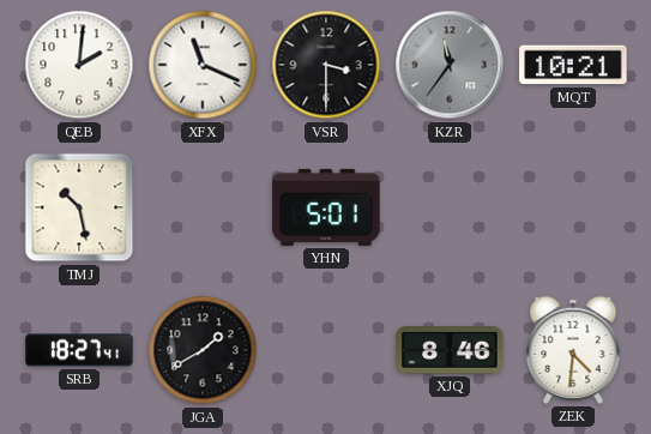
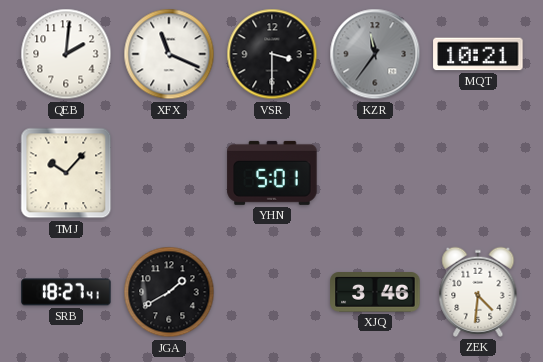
TMJ: 10:28 -> 10:07
XJQ: 8:46 -> 3:46
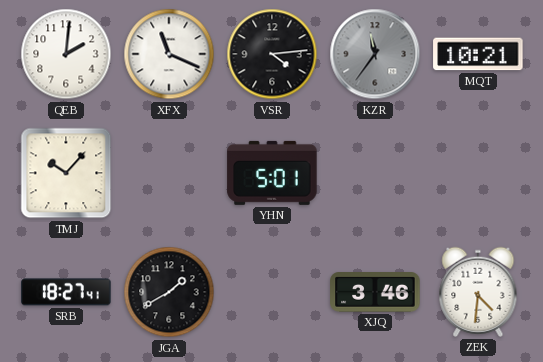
VSR: 3:30 -> 4:14
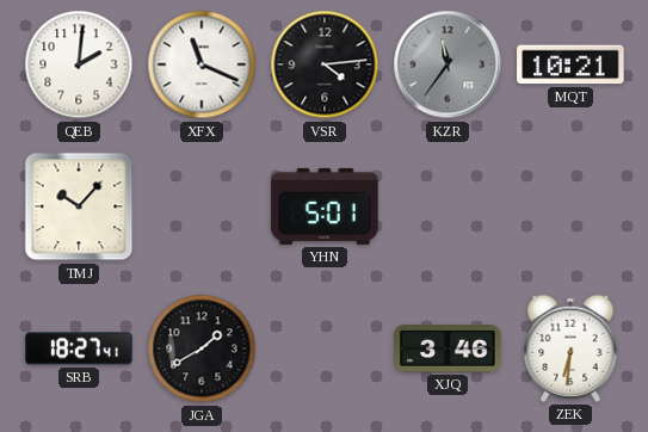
ZEK: 4:31 -> 6:31
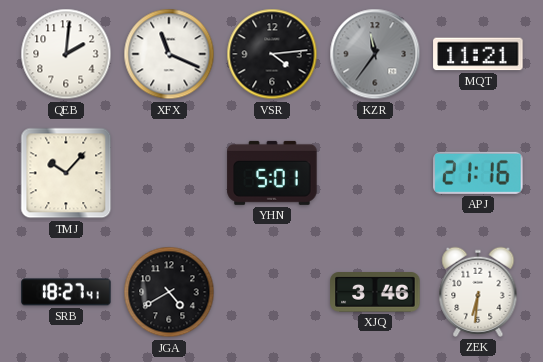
MQT: 10:21 -> 11:21
APJ: none -> 21:16
JGA: 1:40 -> 4:40
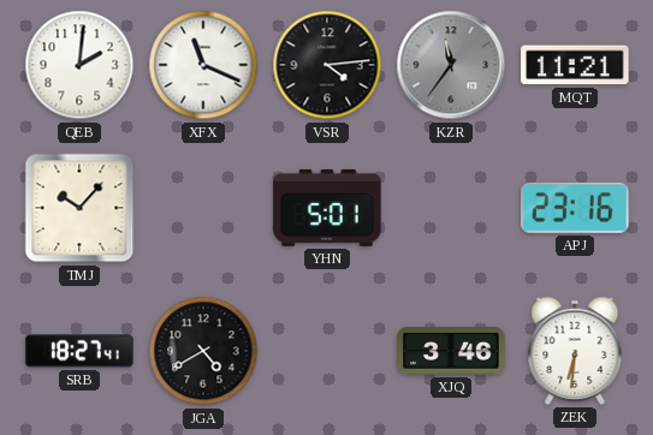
APJ: 21:16 -> 23:16
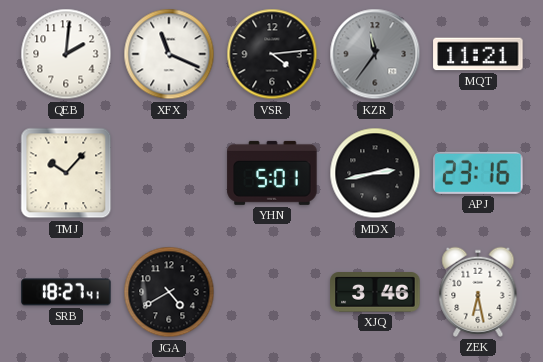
MDX: none -> 2:43
ZEK: 6:31 -> 6:28
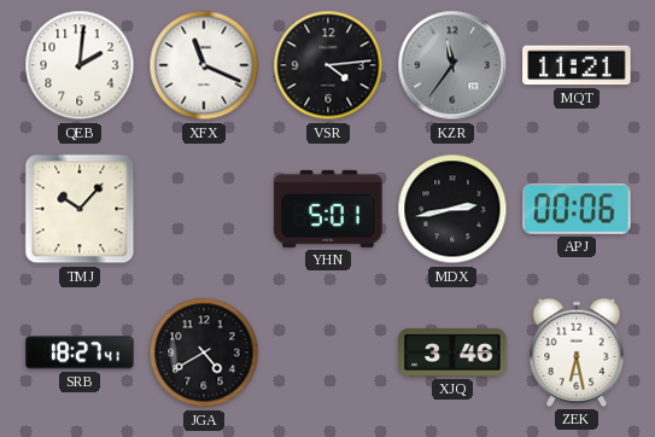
APJ: 23:16 -> 00:06
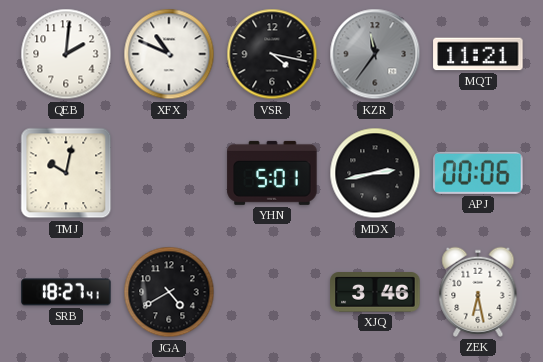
XFX: 11:19 -> 10:49
VSR: 4:14 -> 4:17
TMJ: 10:07 -> 10:02
